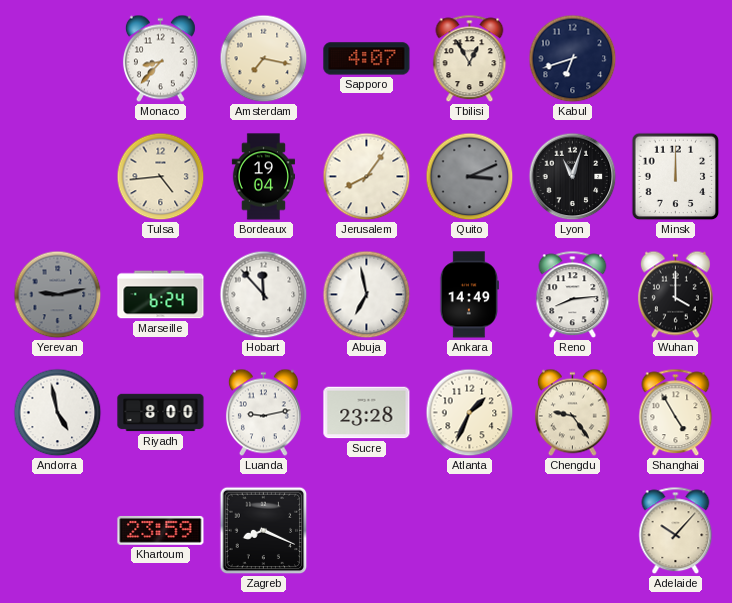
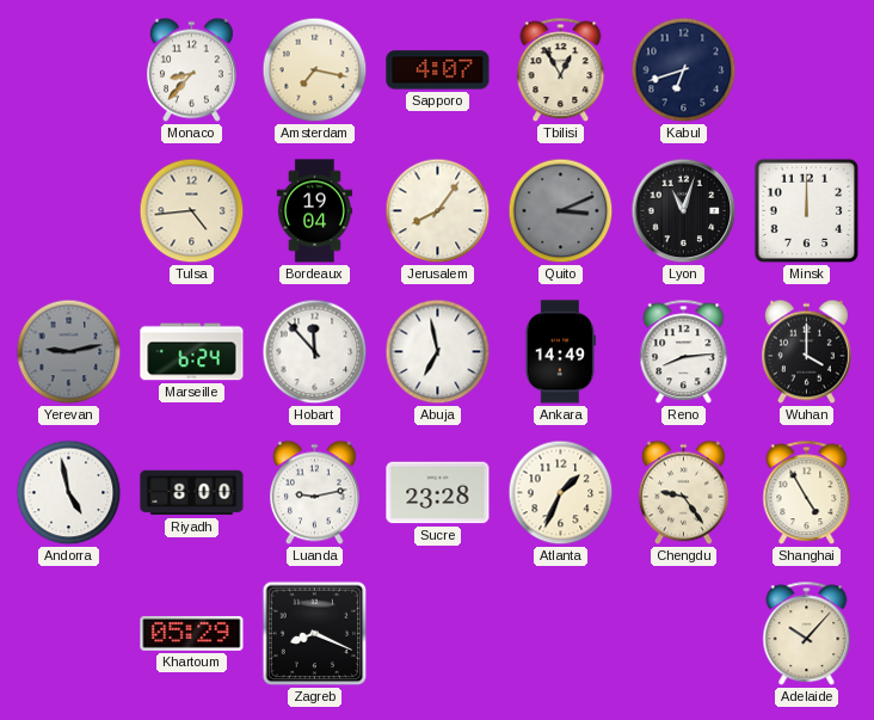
Khartoum: 23:59 -> 05:29
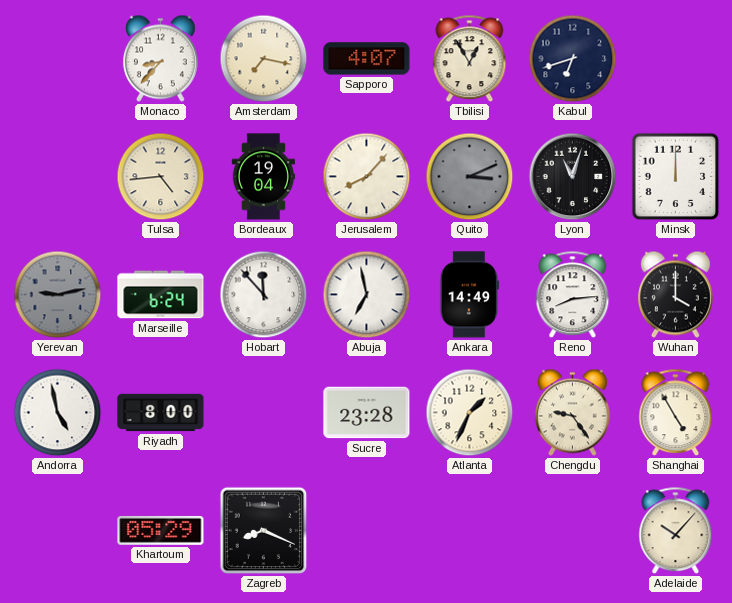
Jerusalem: 8:06 -> 8:07
Luanda: 9:13 -> none
